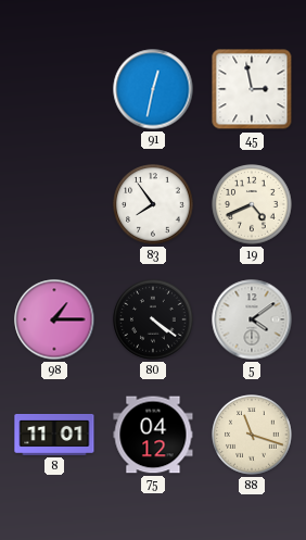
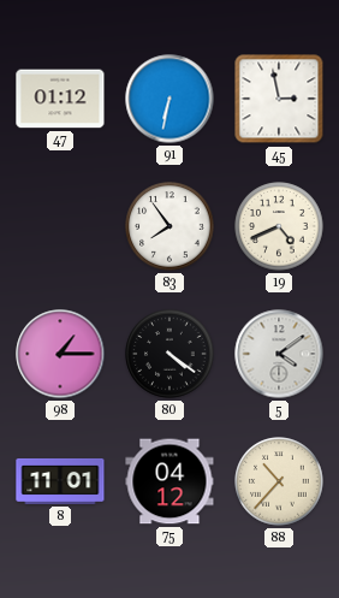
47: none -> 01:12
91: 12:32 -> 6:32
88: 11:18 -> 10:37
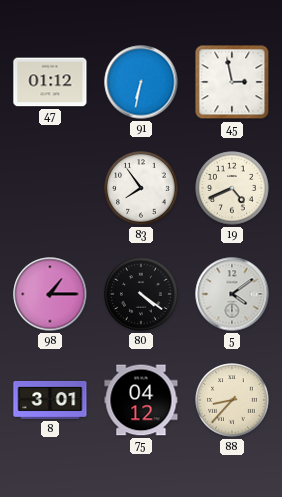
8: 11:01 -> 3:01
88: 10:37 -> 8:37
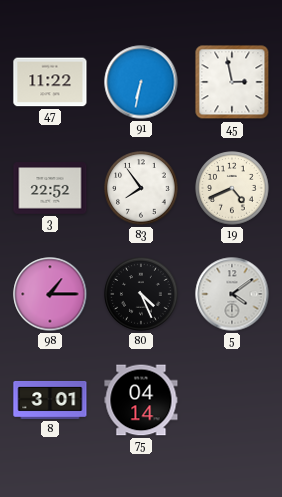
47: 01:12 -> 11:22
3: none -> 22:52
80: 4:21 -> 4:26
75: 04:12 -> 04:14
88: 8:37 -> none
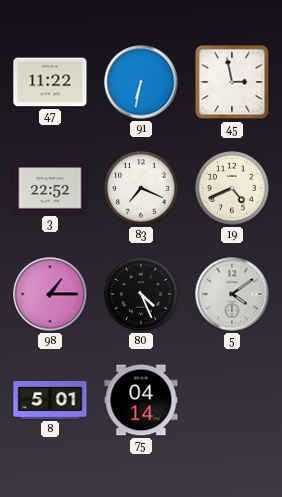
83: 7:54 -> 7:19
8: 3:01 -> 5:01
